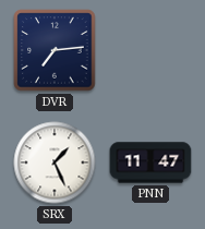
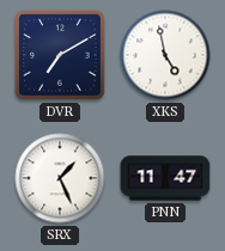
DVR: 7:14 -> 7:10
XKS: none -> 4:58
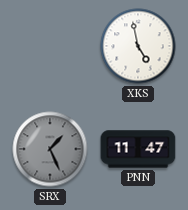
DVR: 7:10 -> none
SRX dial: white -> grey
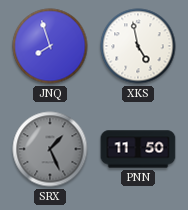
JNQ: none -> 7:57
PNN: 11:47 -> 11:50
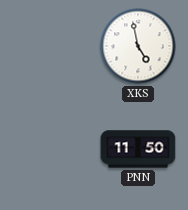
JNQ: 7:57 -> none
SRX: 1:26 -> none
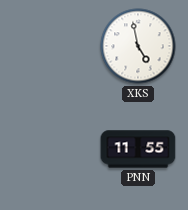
PNN: 11:50 -> 11:55
